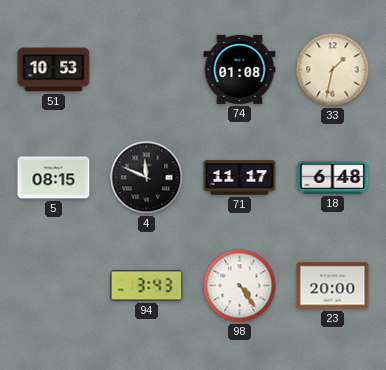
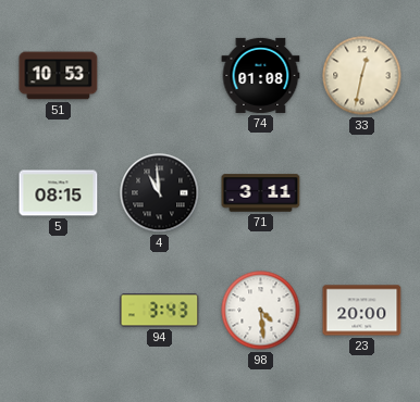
33: 1:32 -> 12:32
4: 11:49 -> 10:59
71: 11:17 -> 3:11
18: 6:48 -> none
98: 4:24 -> 4:29
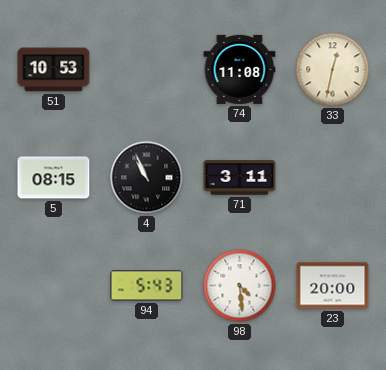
74: 01:08 -> 11:08
4: 10:59 -> 10:56
94: 3:43 -> 5:43
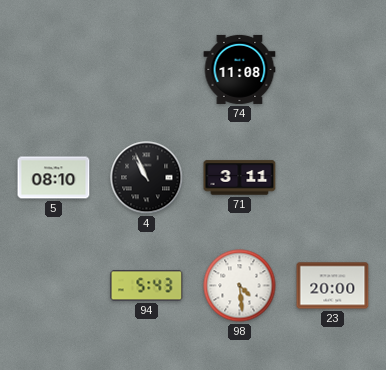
51: 10:53 -> none
33: 12:32 -> none
5: 08:15 -> 08:10
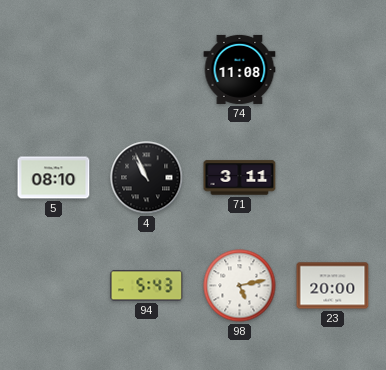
98: 4:29 -> 5:13
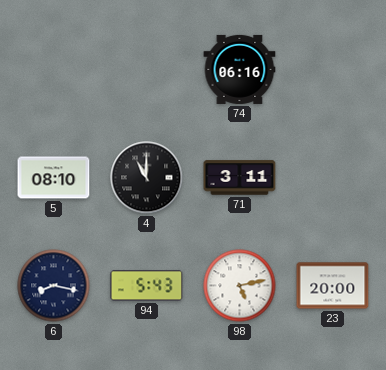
74: 11:08 -> 06:16
4: 10:56 -> 11:00
6: none -> 8:17
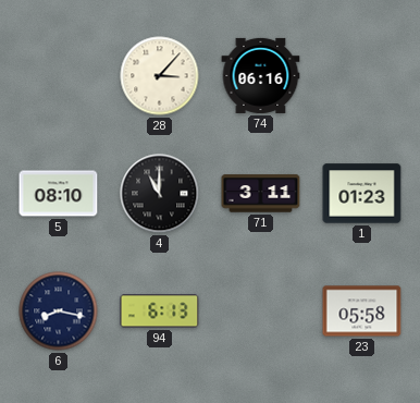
28: none -> 3:07
1: none -> 01:23
94: 5:43 -> 6:13
98: 5:13 -> none
23: 20:00 -> 05:58
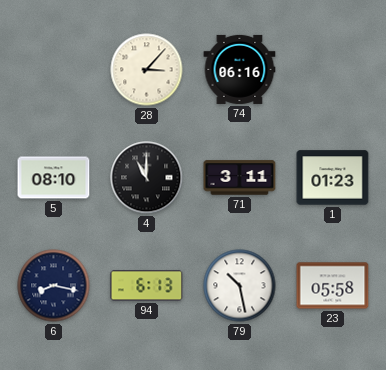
79: none -> 10:28
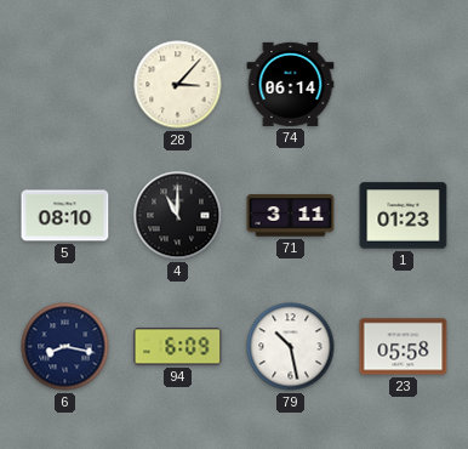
74: 06:16 -> 06:14
94: 6:13 -> 6:09
